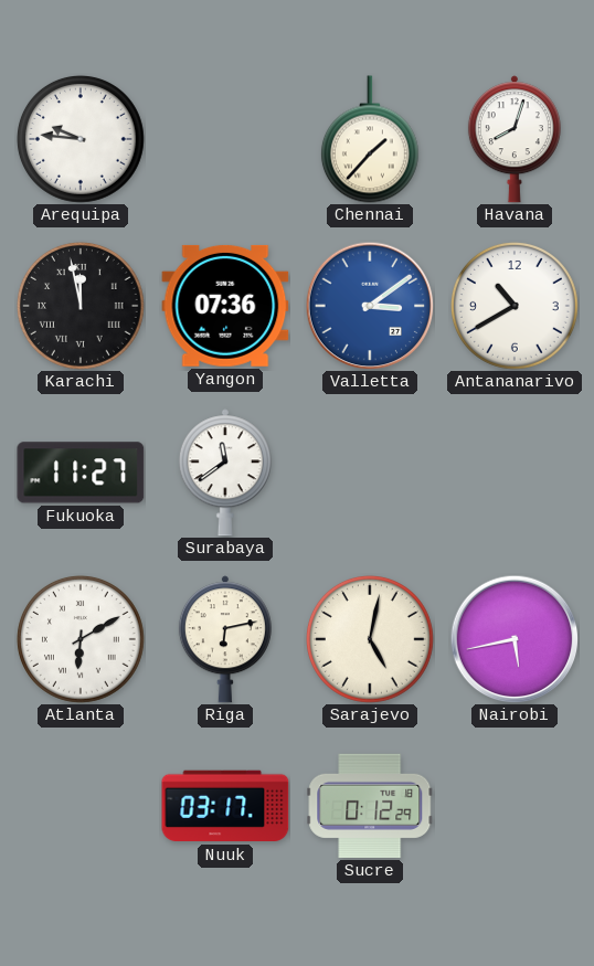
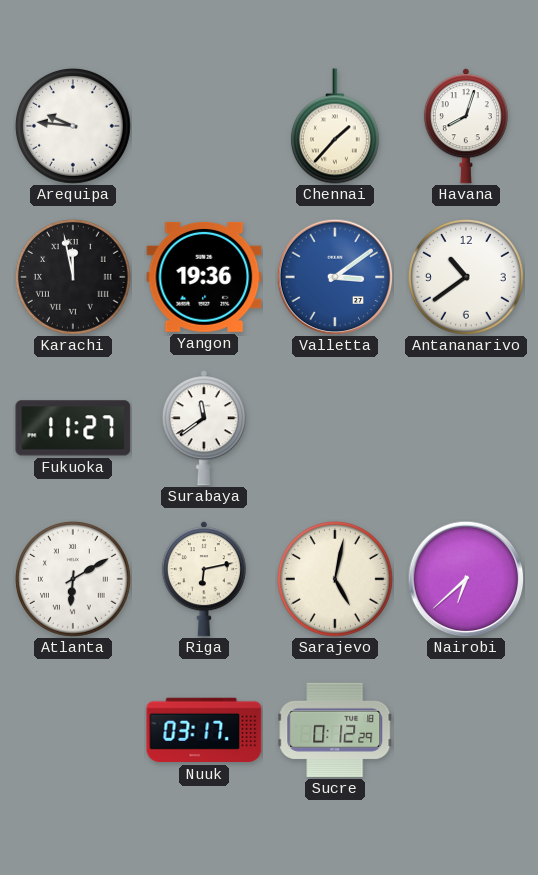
Yangon: 07:36 -> 19:36
Antananarivo: 10:40 -> 10:39
Nairobi: 5:43 -> 6:38
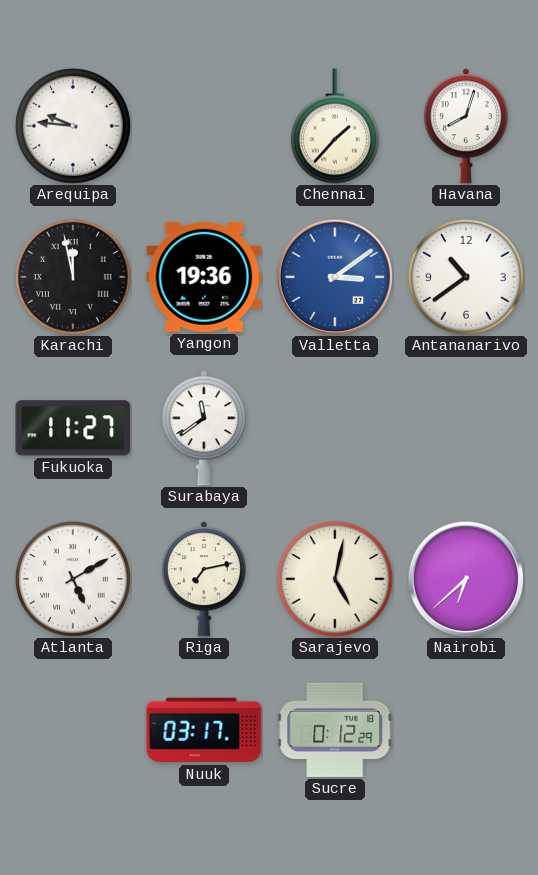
Atlanta: 6:10 -> 5:10
Riga: 6:13 -> 7:13
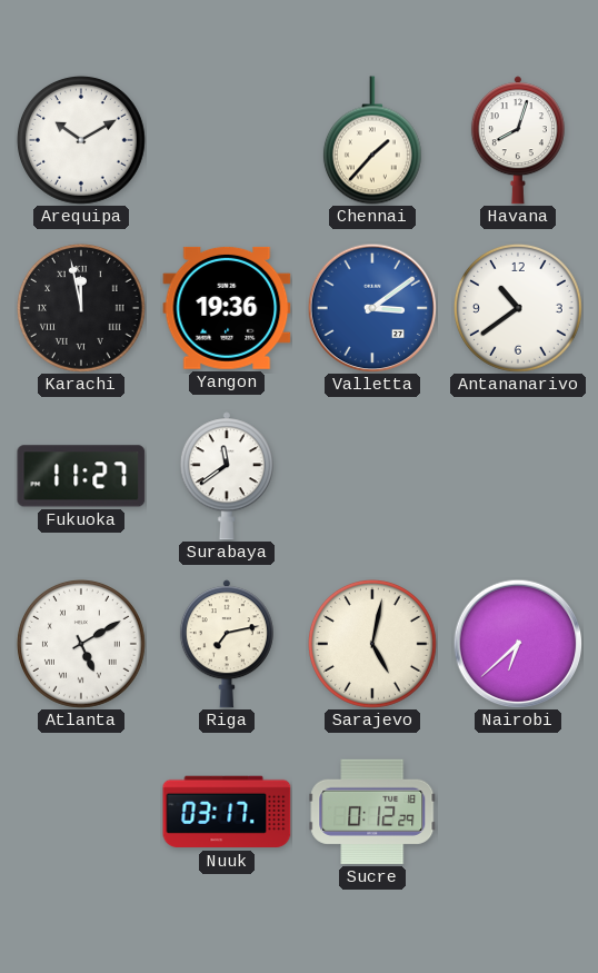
Arequipa: 9:46 -> 10:10
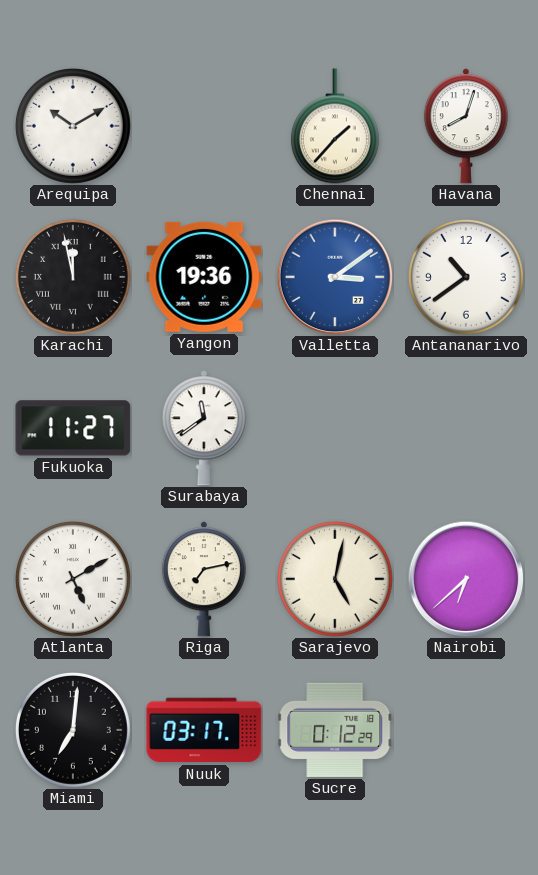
Miami: none -> 7:01
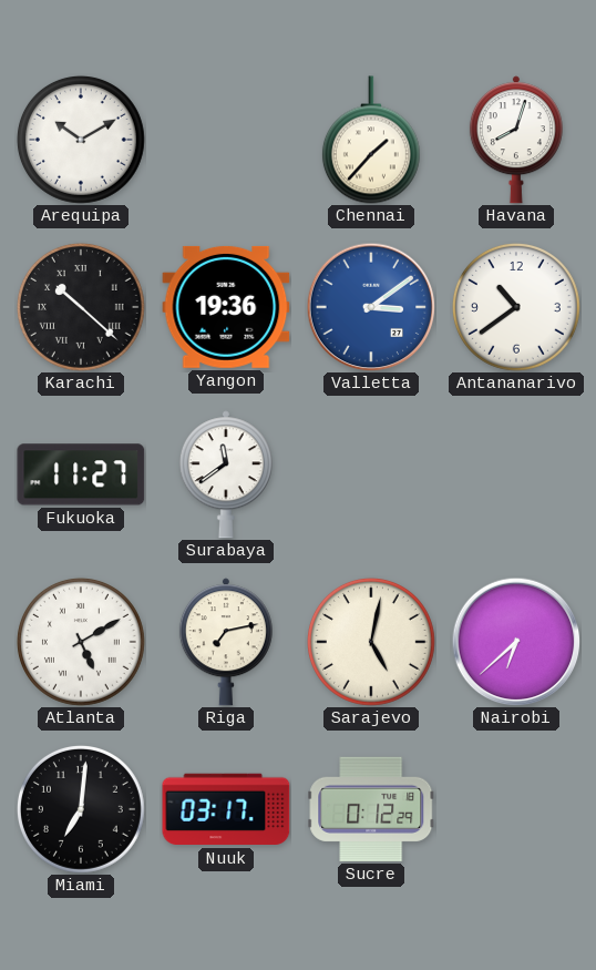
Karachi: 11:58 -> 10:22
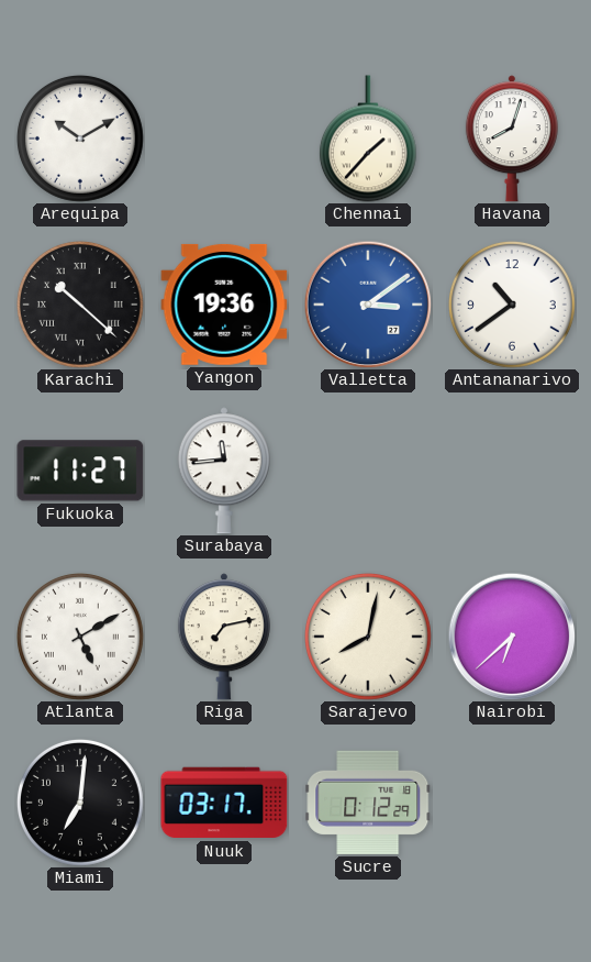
Surabaya: 11:39 -> 11:44
Sarajevo: 5:02 -> 8:02
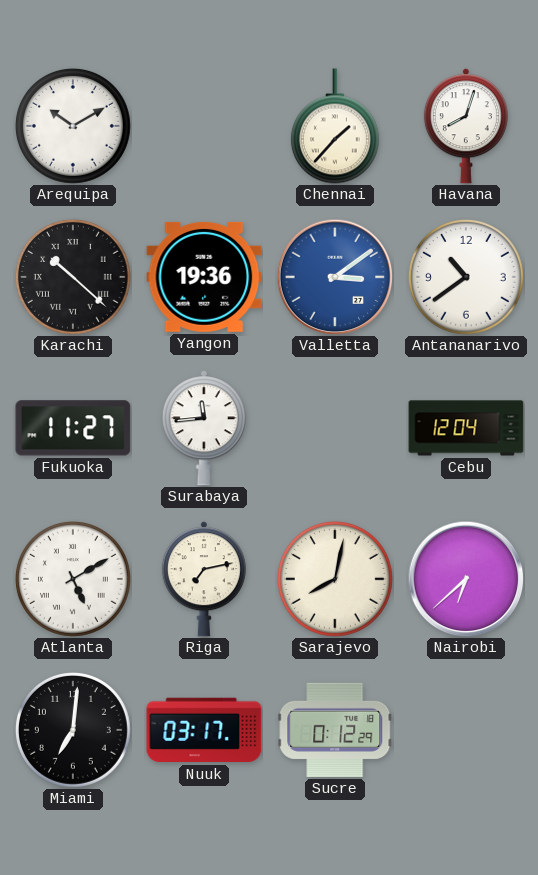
Cebu: none -> 12:04
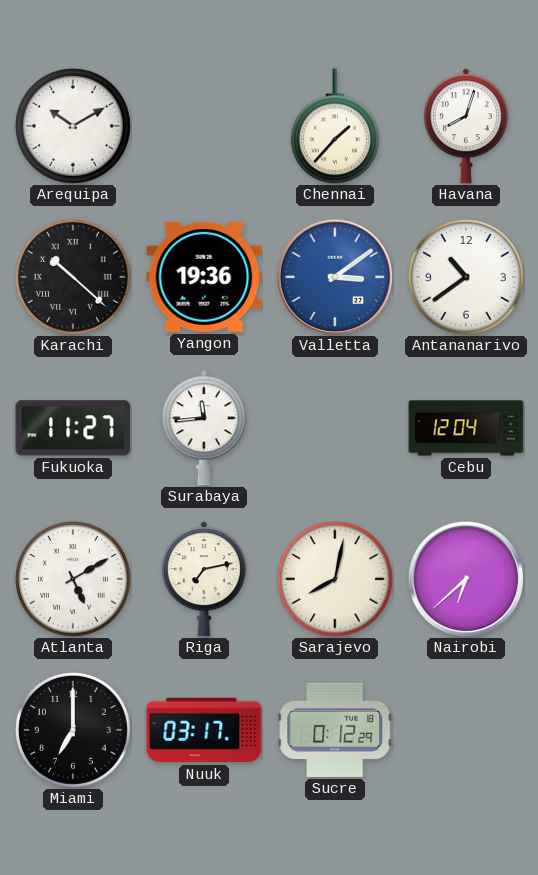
Miami: 7:01 -> 7:00
